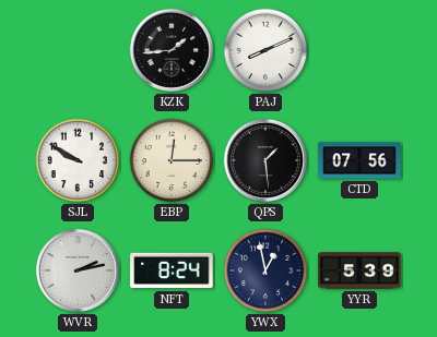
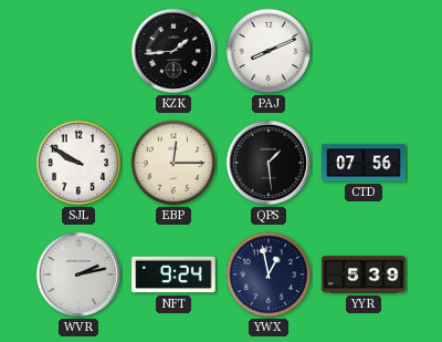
NFT: 8:24 -> 9:24
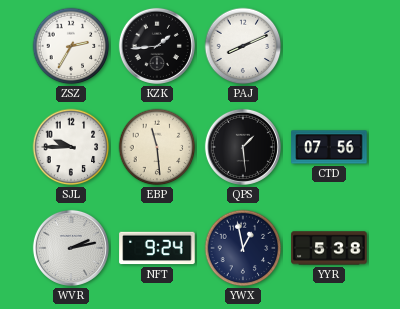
ZSZ: none -> 2:35
SJL: 9:50 -> 9:45
EBP: 12:15 -> 11:29
YYR: 5:39 -> 5:38
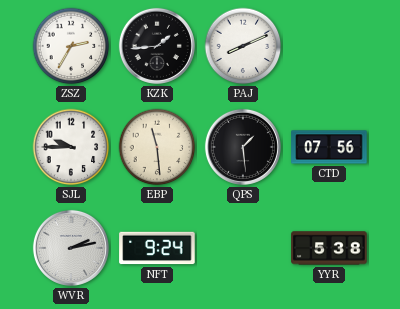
YWX: 12:58 -> none
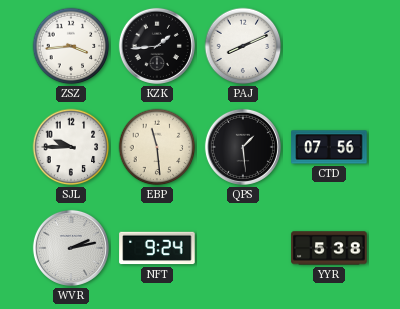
ZSZ: 2:35 -> 3:44
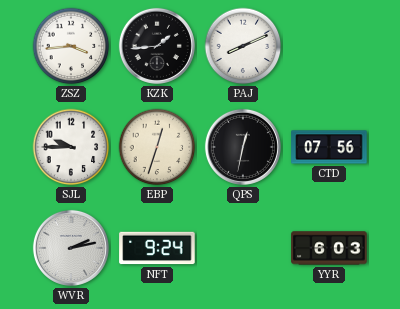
EBP: 11:29 -> 12:33
QPS: 1:29 -> 12:32
YYR: 5:38 -> 6:03
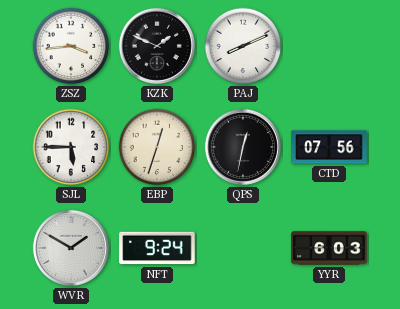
KZK: 1:44 -> 1:49
SJL: 9:45 -> 5:45
WVR: 2:13 -> 1:50
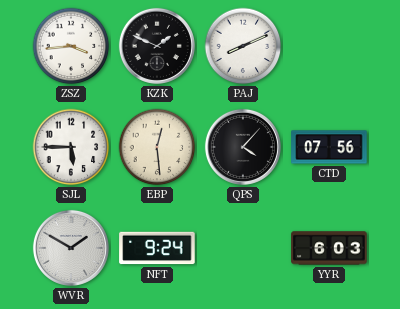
EBP: 12:33 -> 12:29
QPS: 12:32 -> 4:07
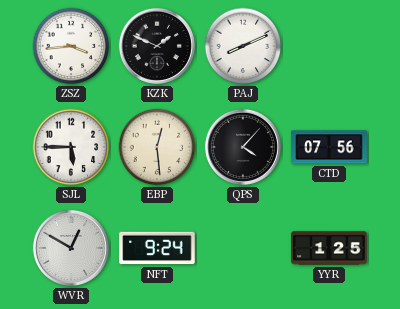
WVR: 1:50 -> 12:50
YYR: 6:03 -> 1:25
